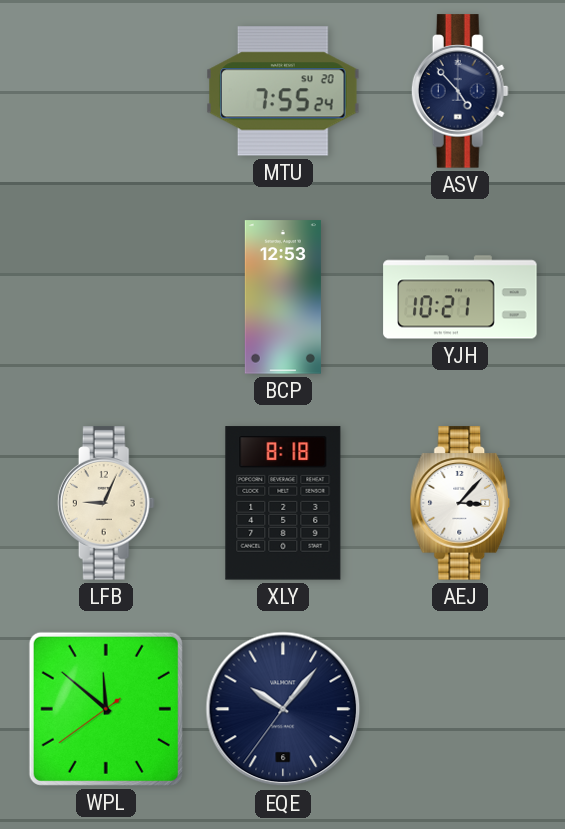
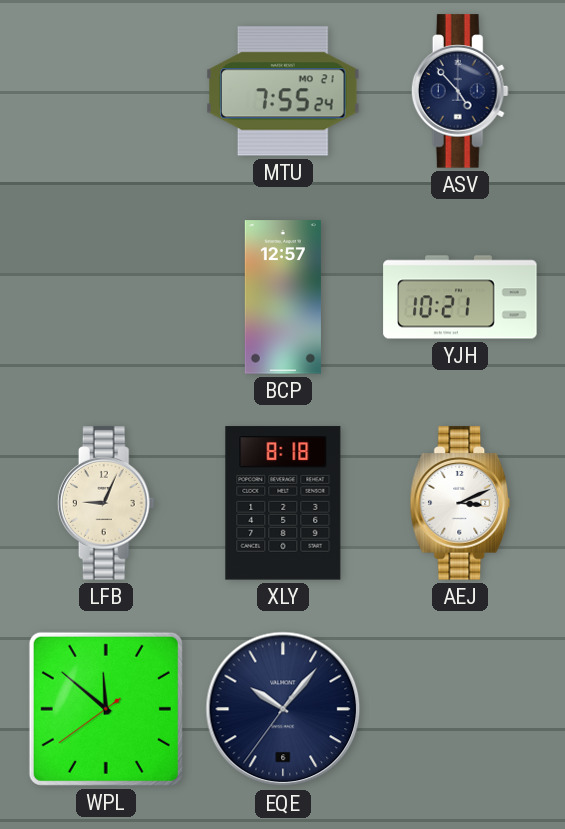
MTU date: SU 20 -> MO 21
BCP: 12:53 -> 12:57
AEJ: 3:07 -> 3:11
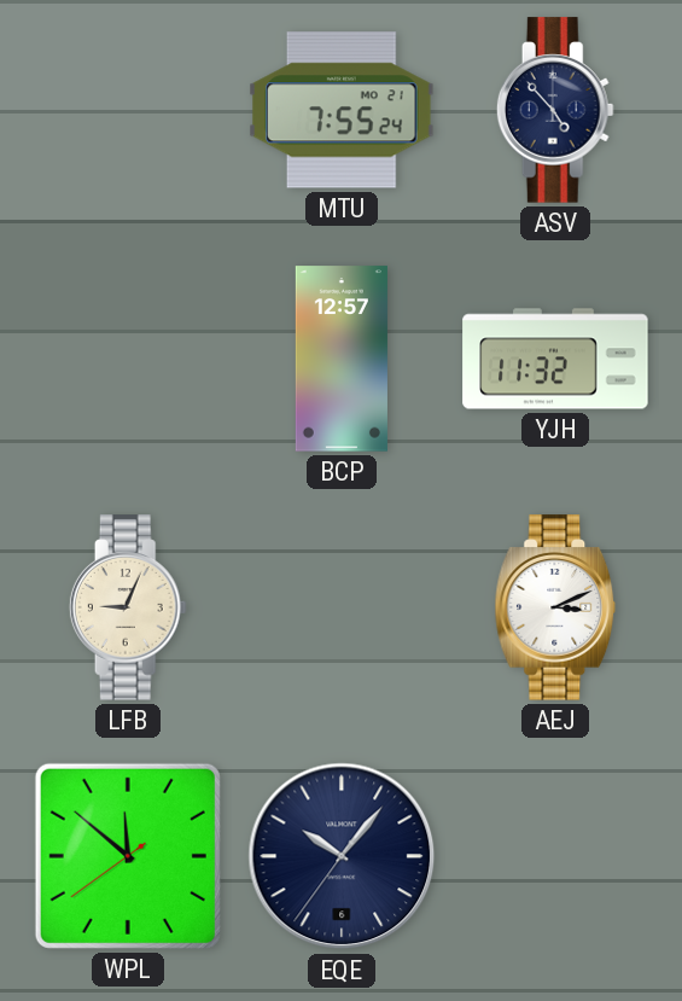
YJH: 10:21 -> 11:32
XLY: 8:18 -> none
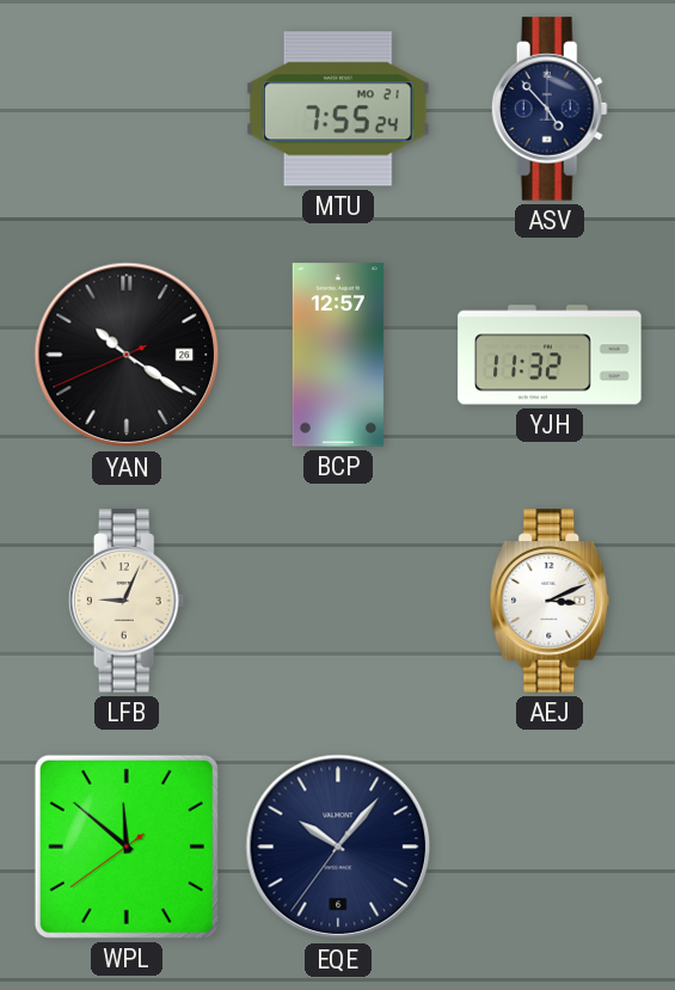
YAN: none -> 10:20
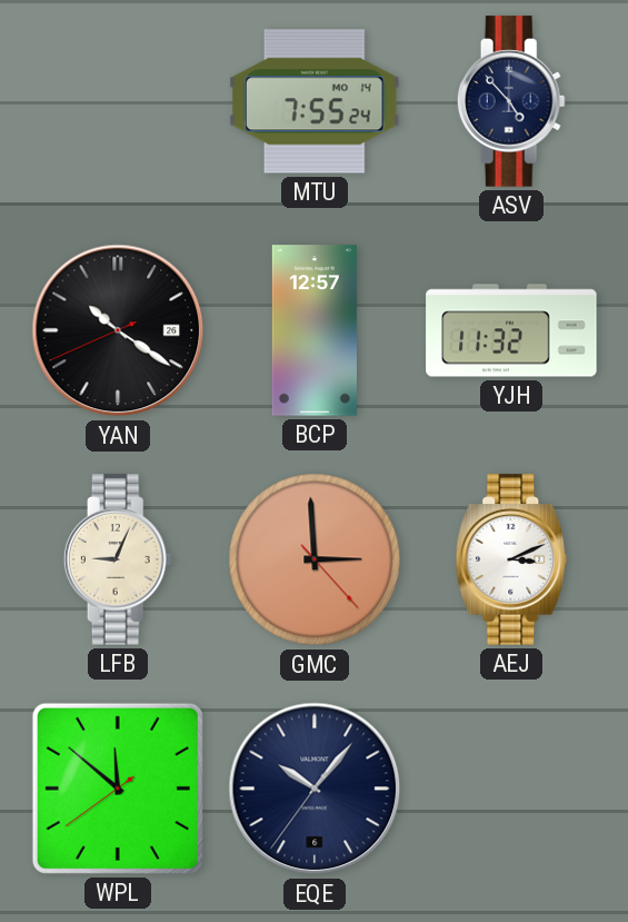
MTU date: MO 21 -> MO 14
GMC: none -> 2:59
